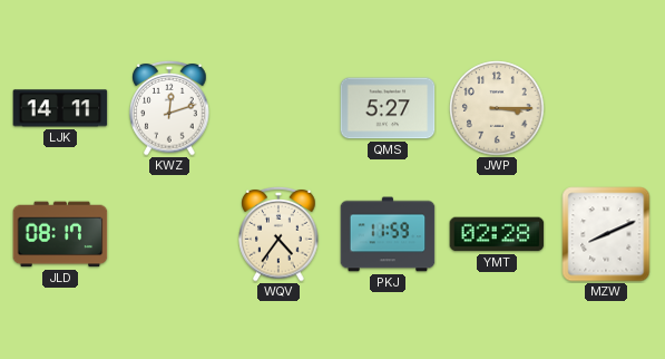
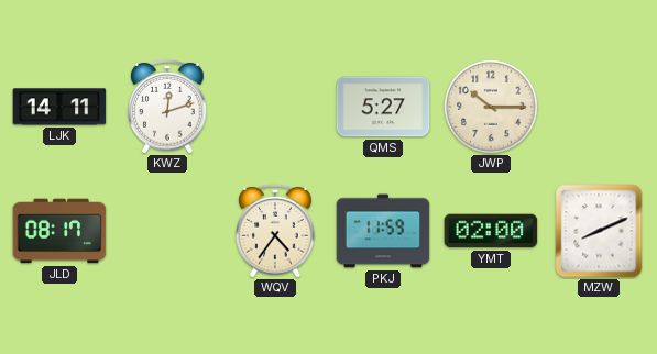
JWP: 3:15 -> 10:15
YMT: 02:28 -> 02:00
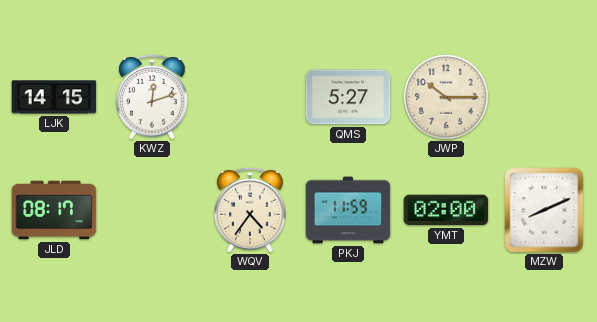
LJK: 14:11 -> 14:15
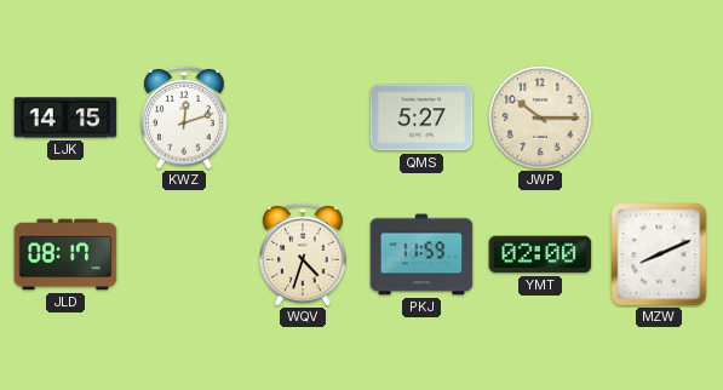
WQV: 4:36 -> 4:33
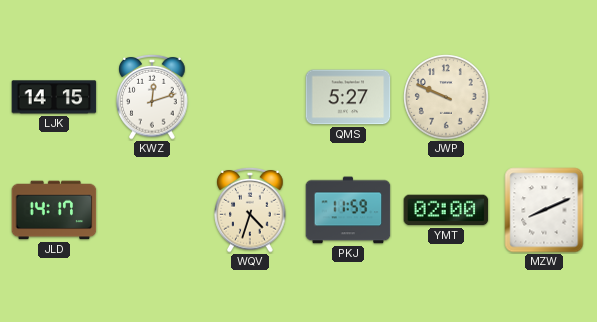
JWP: 10:15 -> 9:49
JLD: 08:17 -> 14:17
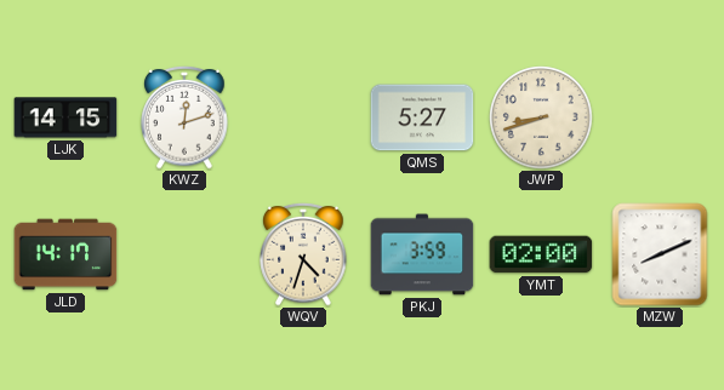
JWP: 9:49 -> 8:42
PKJ: 11:59 -> 3:59
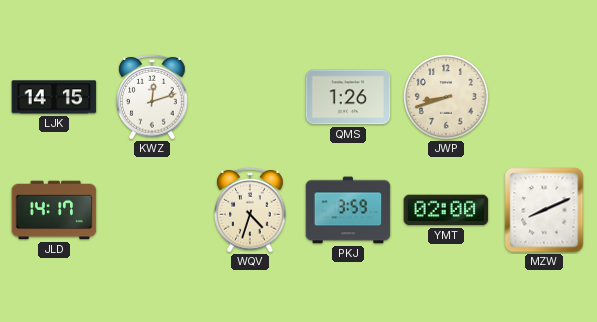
QMS: 5:27 -> 1:26
